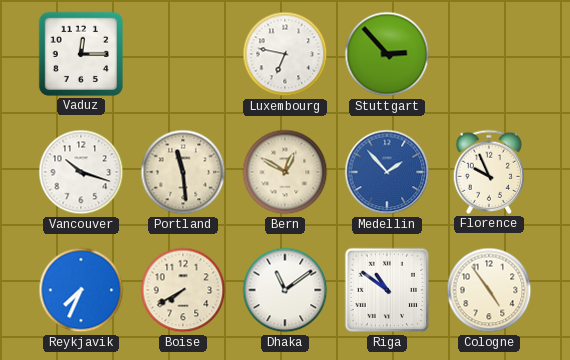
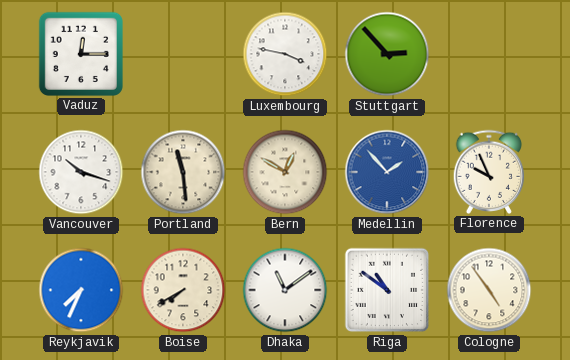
Luxembourg: 6:47 -> 3:47
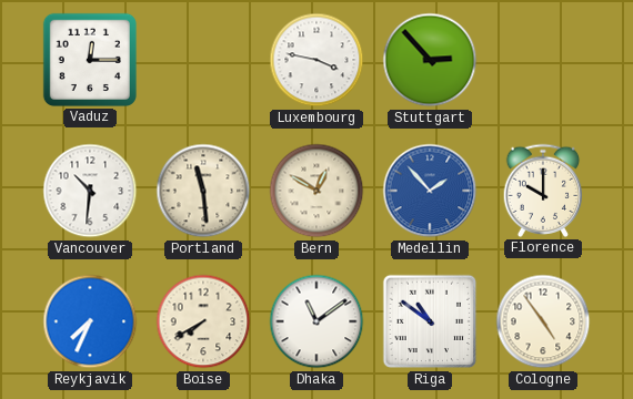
Vancouver: 10:18 -> 10:31
Florence: 9:56 -> 10:00
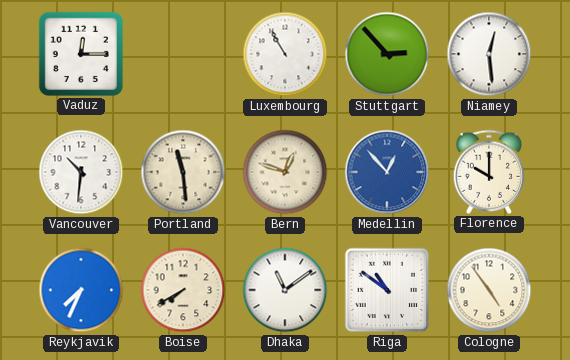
Luxembourg: 3:47 -> 10:55
Niamey: none -> 12:29
Bern: 12:50 -> 12:48
Medellin: 1:53 -> 12:53
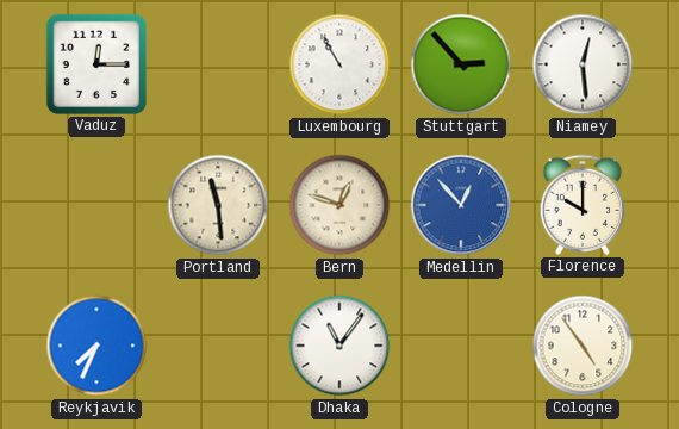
Vancouver: 10:31 -> none
Boise: 7:40 -> none
Dhaka: 11:09 -> 11:06
Riga: 10:51 -> none
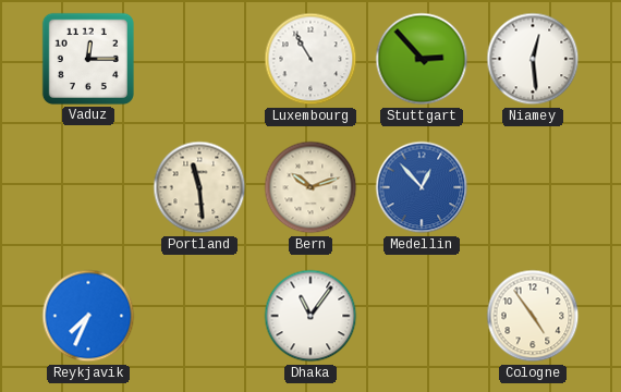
Bern: 12:48 -> 10:12
Florence: 10:00 -> none
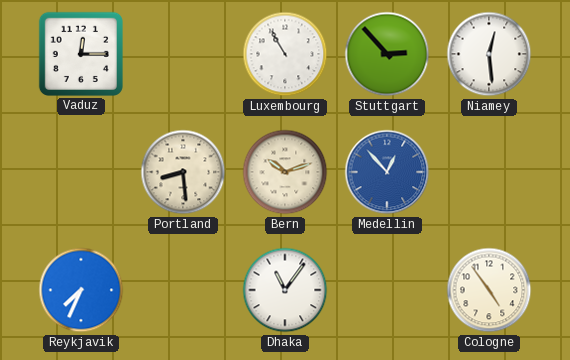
Portland: 11:29 -> 8:29
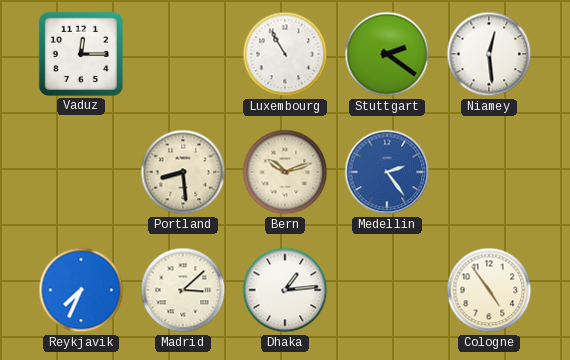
Stuttgart: 2:53 -> 2:21
Medellin: 12:53 -> 2:24
Madrid: none -> 3:08
Dhaka: 11:06 -> 1:14
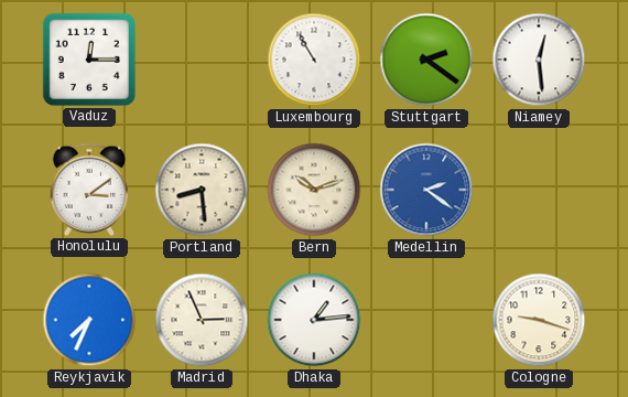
Honolulu: none -> 3:09
Medellin: 2:24 -> 2:21
Madrid: 3:08 -> 2:56
Cologne: 4:54 -> 9:18
